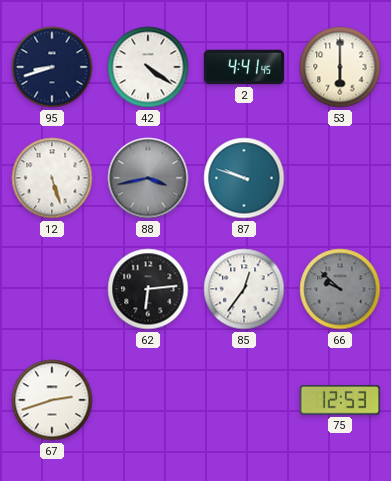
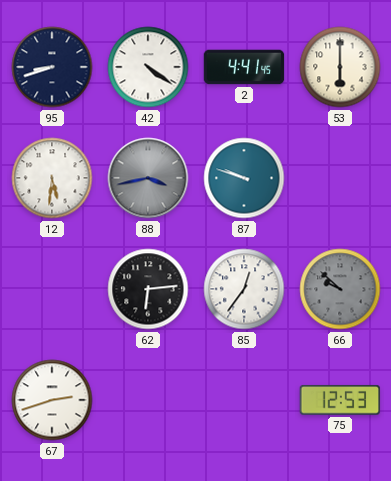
12: 5:27 -> 5:31
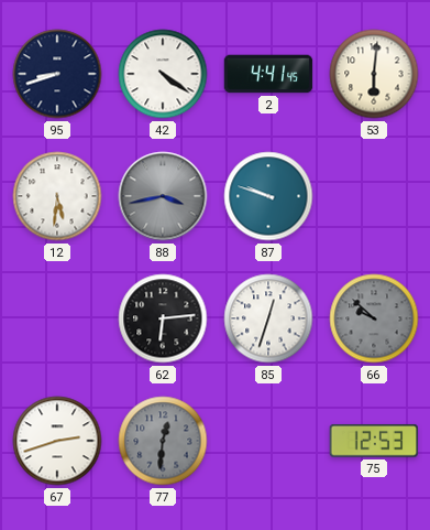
53: 6:00 -> 6:01
85: 12:36 -> 12:33
77: none -> 12:31
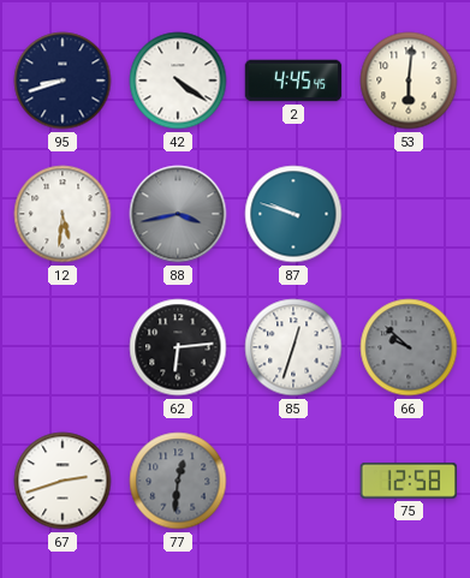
2: 4:41 -> 4:45
75: 12:53 -> 12:58
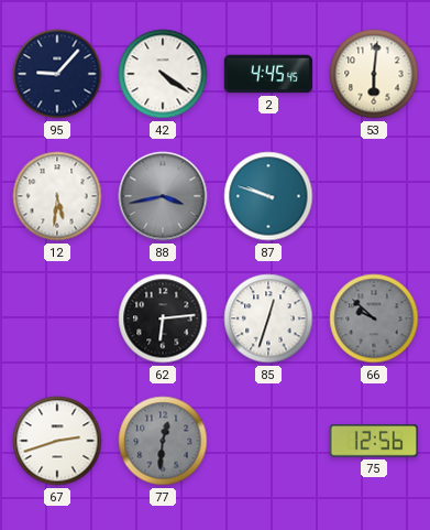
95: 8:42 -> 9:07
75: 12:58 -> 12:56
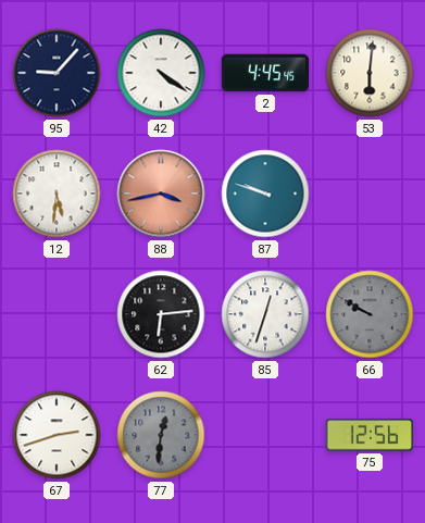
88 dial: grey -> salmon
66: 9:52 -> 9:50
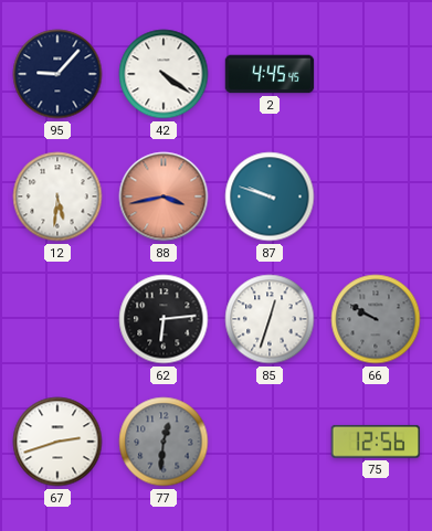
53: 6:01 -> none
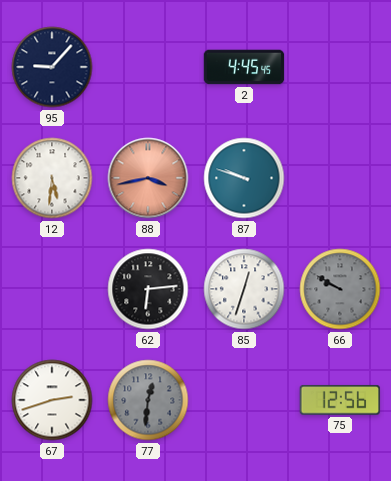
42: 4:21 -> none
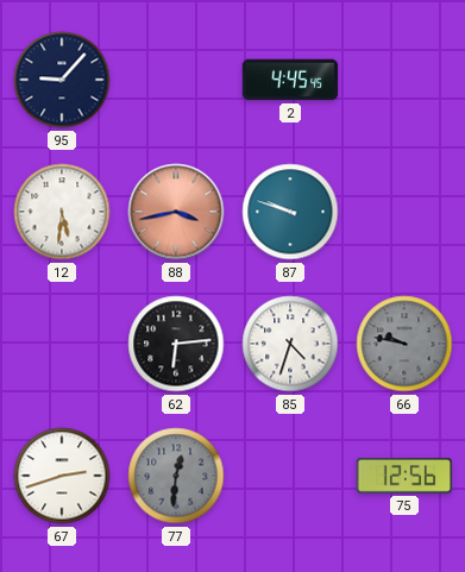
85: 12:33 -> 4:33
66: 9:50 -> 9:47
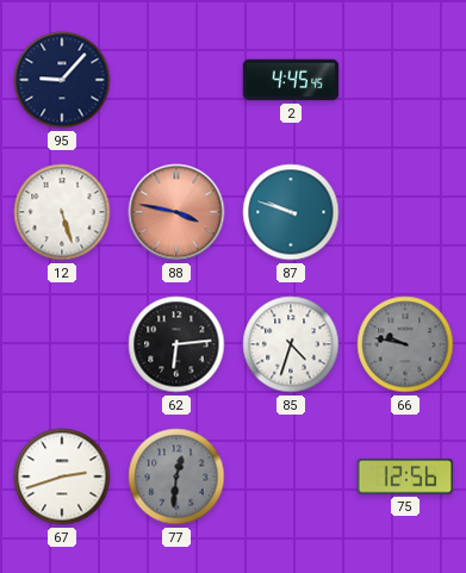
12: 5:31 -> 5:27
88: 3:43 -> 3:47
